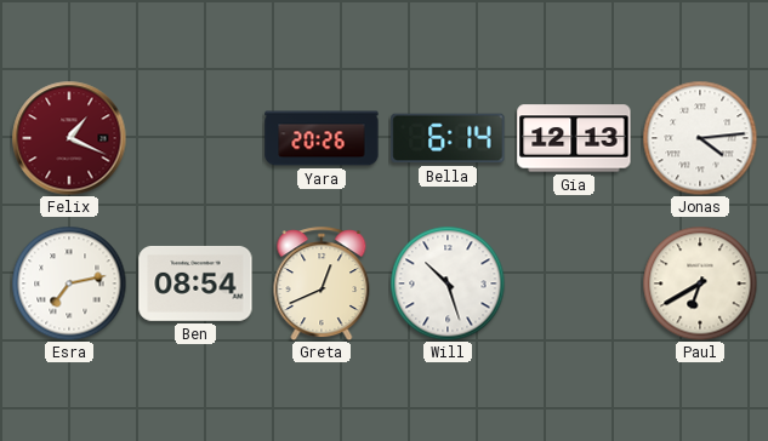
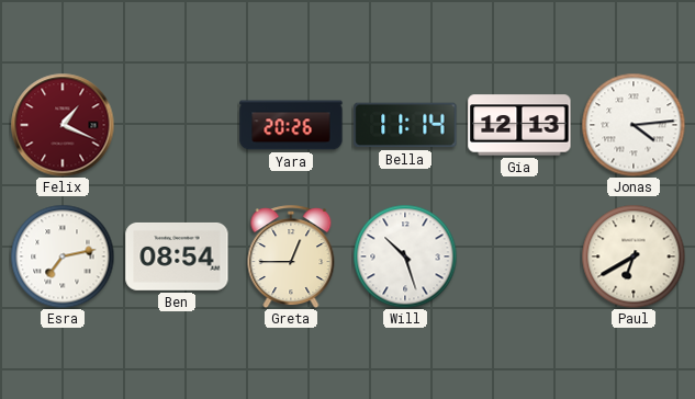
Bella: 6:14 -> 11:14
Greta: 12:41 -> 12:45
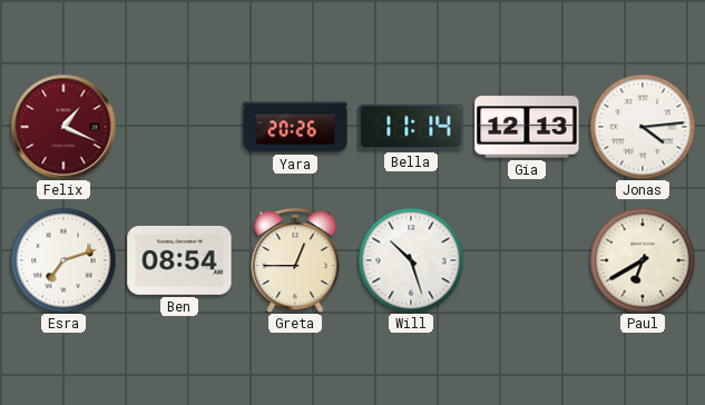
Esra: 7:13 -> 7:12
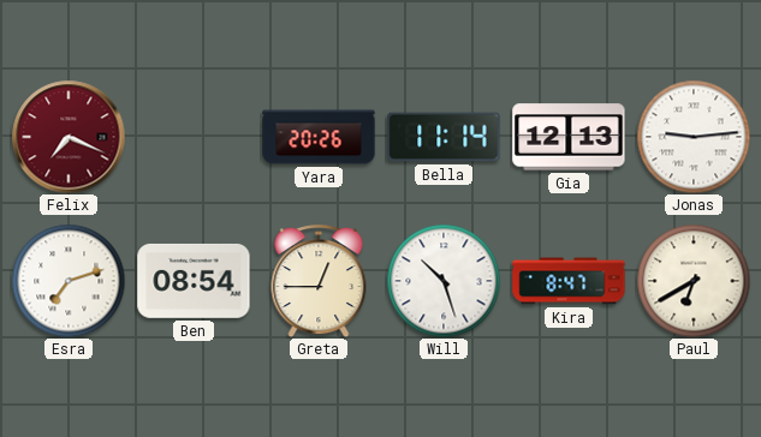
Felix: 1:19 -> 7:19
Jonas: 4:14 -> 9:14
Kira: none -> 8:47
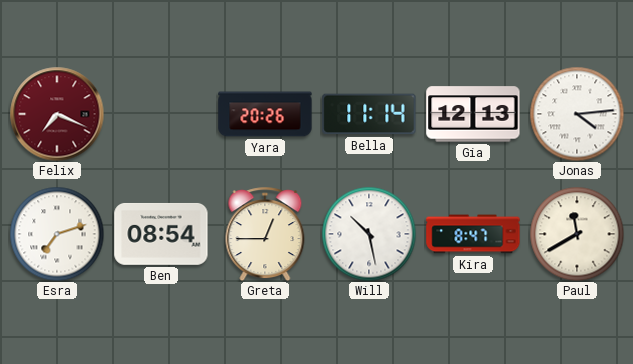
Jonas: 9:14 -> 4:14
Will: 10:27 -> 10:28
Paul: 6:40 -> 11:40
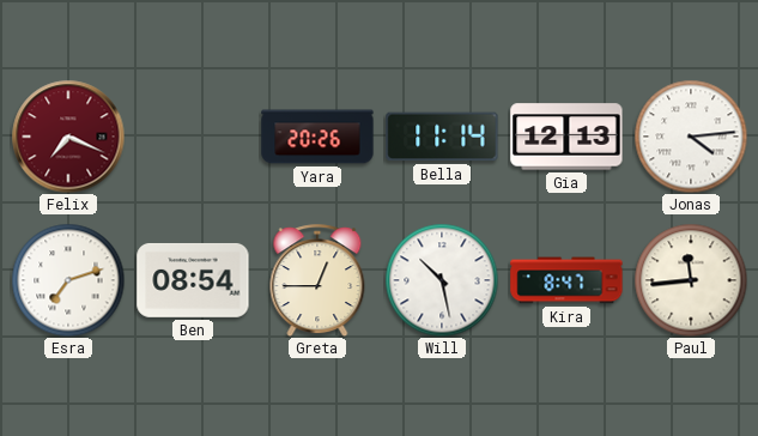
Paul: 11:40 -> 11:44
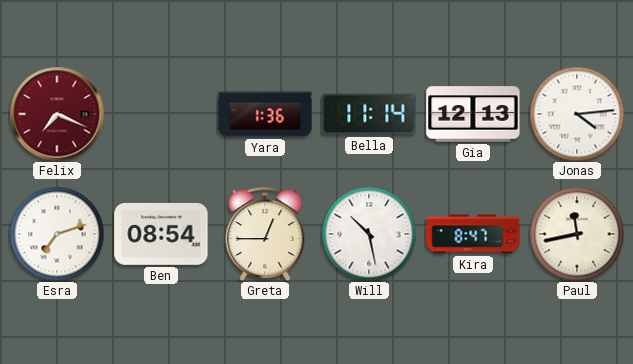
Yara: 20:26 -> 1:36
Paul: 11:44 -> 11:43
